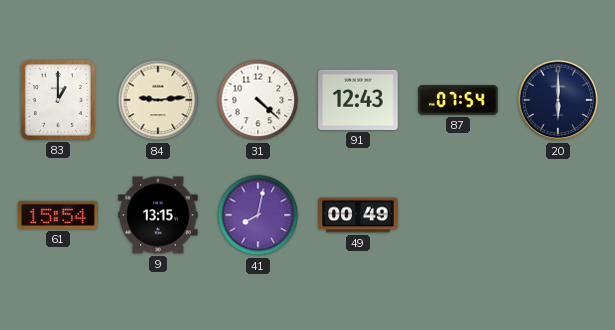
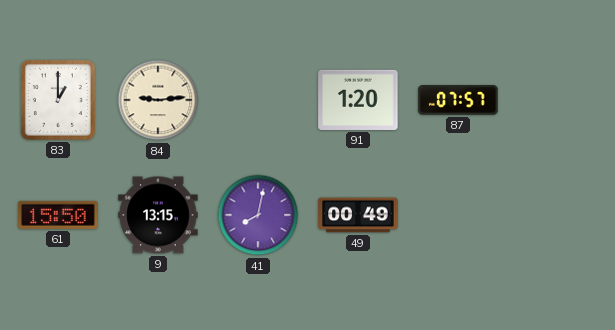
31: 4:22 -> none
91: 12:43 -> 1:20
87: 07:54 -> 07:57
20: 6:00 -> none
61: 15:54 -> 15:50
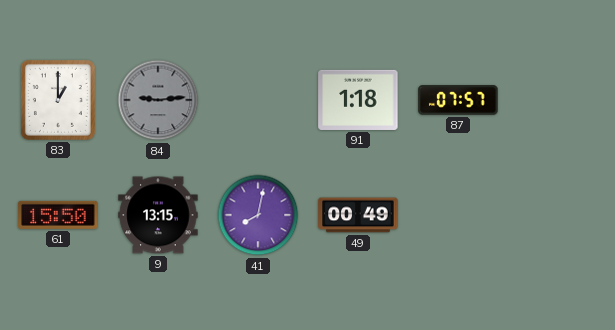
84 dial: cream -> grey
91: 1:20 -> 1:18
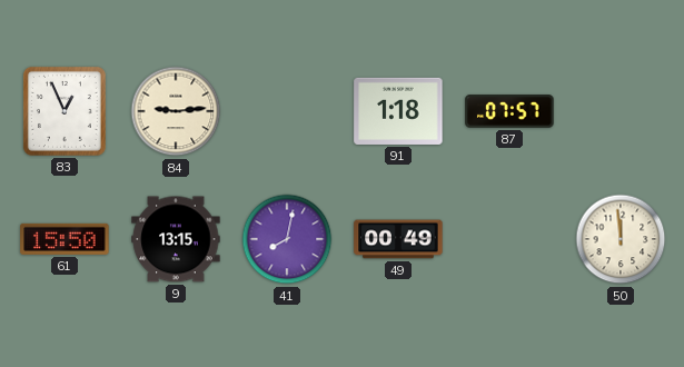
83: 1:00 -> 12:56
84 dial: grey -> cream
50: none -> 11:59
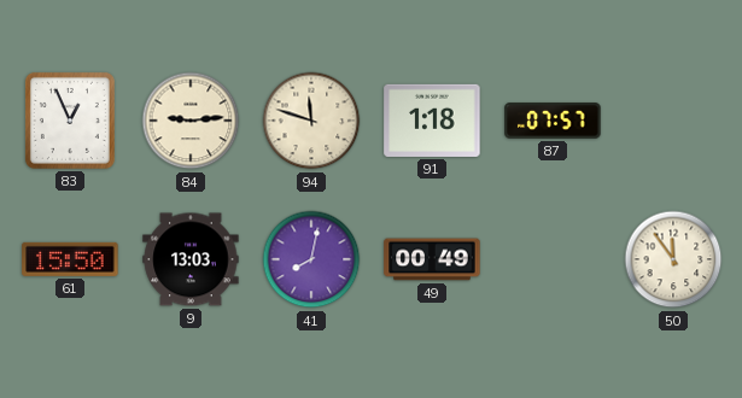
94: none -> 11:48
9: 13:15 -> 13:03
50: 11:59 -> 11:54
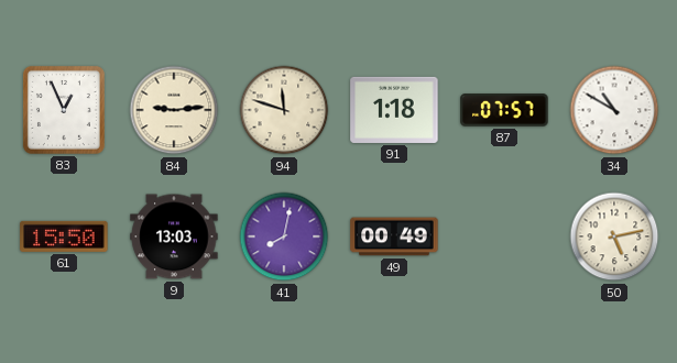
34: none -> 10:50
50: 11:54 -> 5:13
